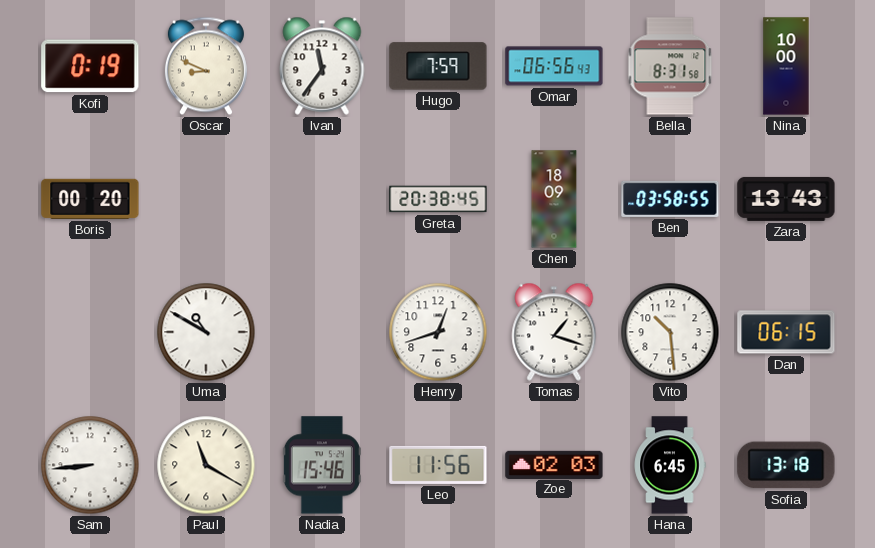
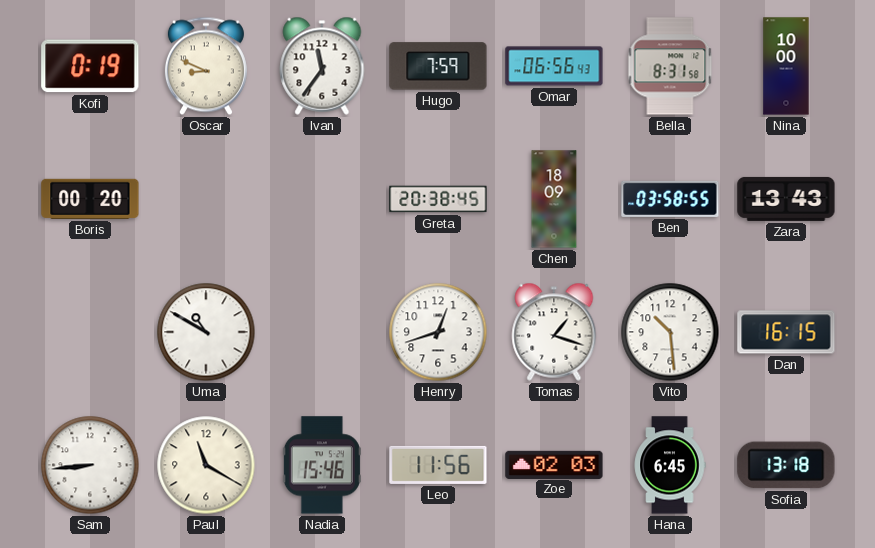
Dan: 06:15 -> 16:15
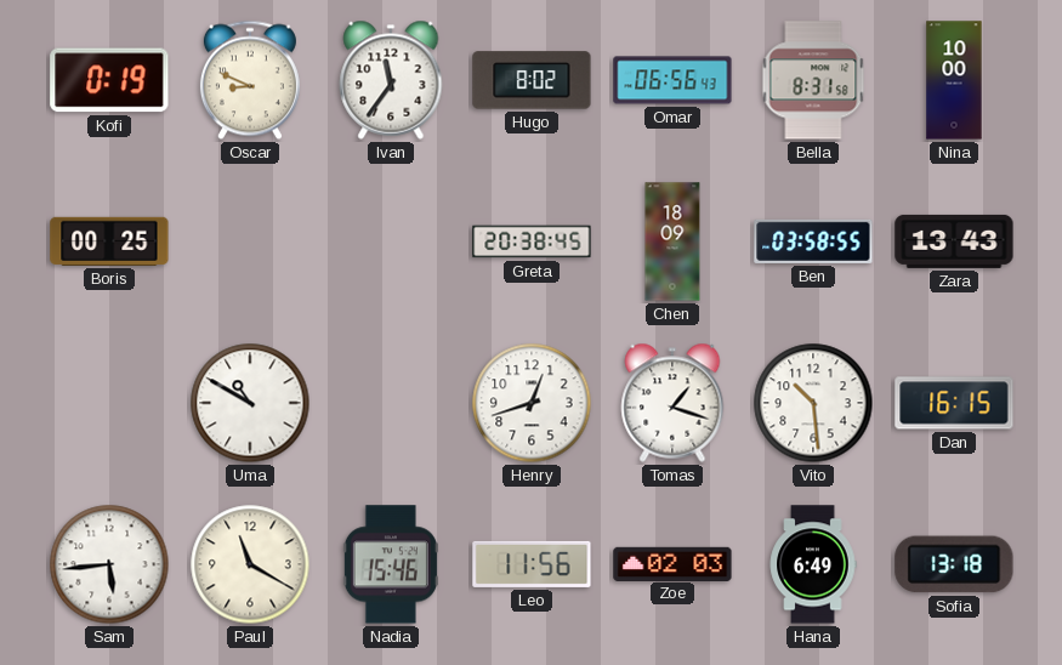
Hugo: 7:59 -> 8:02
Boris: 00:20 -> 00:25
Sam: 8:44 -> 5:44
Hana: 6:45 -> 6:49
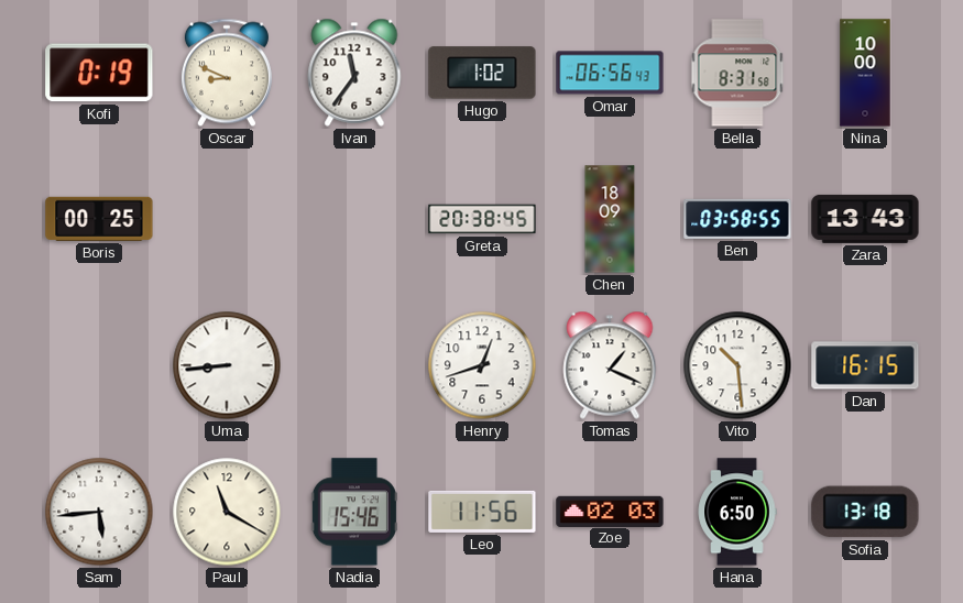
Hugo: 8:02 -> 1:02
Uma: 10:50 -> 8:44
Tomas: 1:18 -> 1:19
Hana: 6:49 -> 6:50
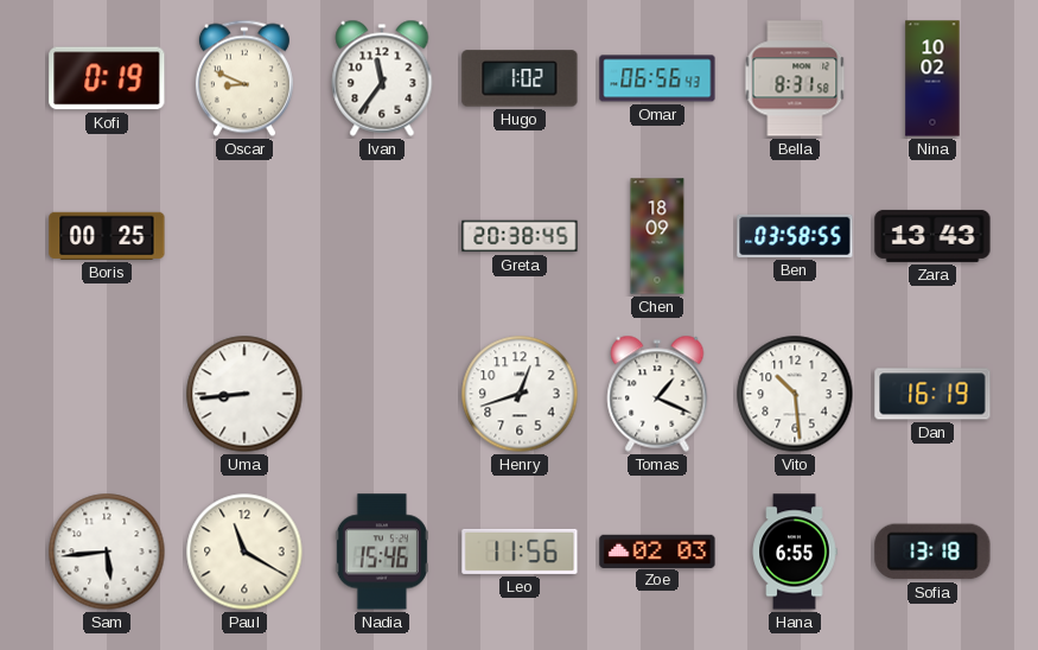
Nina: 10:00 -> 10:02
Dan: 16:15 -> 16:19
Hana: 6:50 -> 6:55
